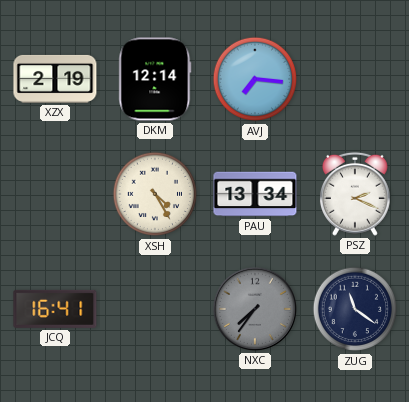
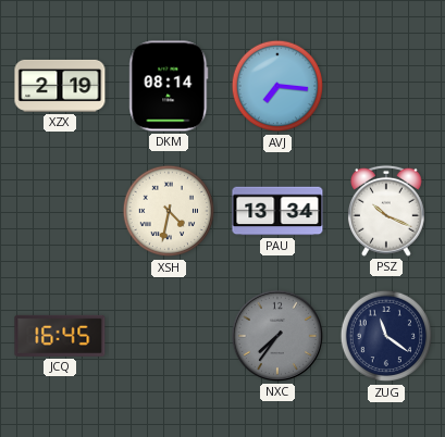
DKM: 12:14 -> 08:14
XSH: 4:25 -> 4:32
PSZ: 2:19 -> 10:19
JCQ: 16:41 -> 16:45
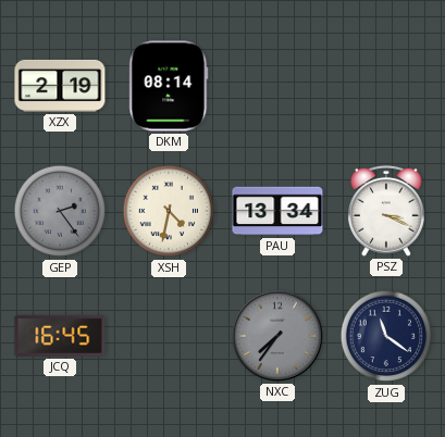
AVJ: 7:16 -> none
GEP: none -> 2:24
PSZ: 10:19 -> 3:19
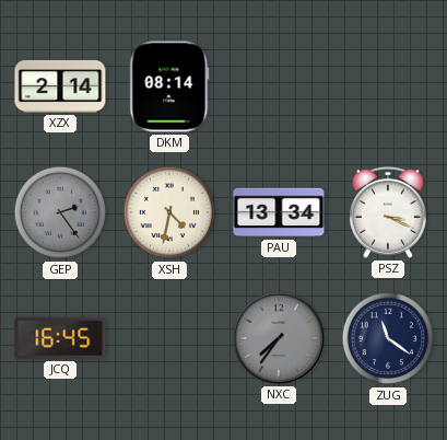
XZX: 2:19 -> 2:14
